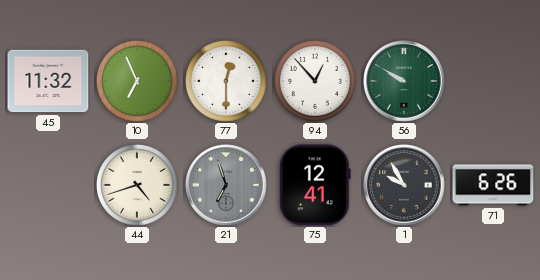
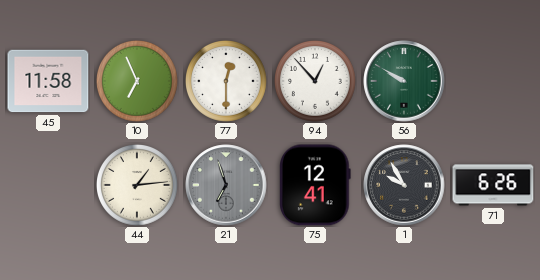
45: 11:32 -> 11:58
44: 4:42 -> 1:14
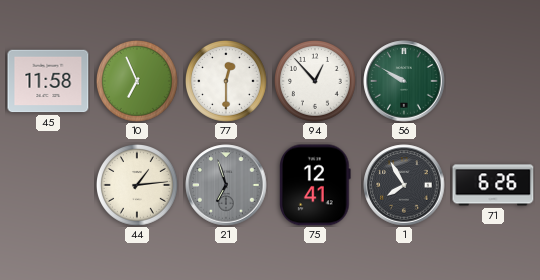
1: 9:55 -> 7:55
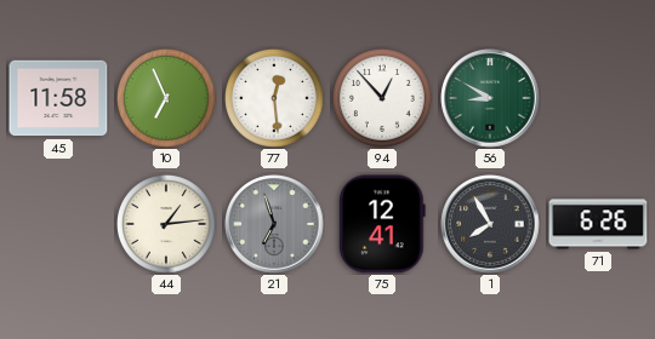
77: 12:30 -> 12:29
56: 9:50 -> 8:50
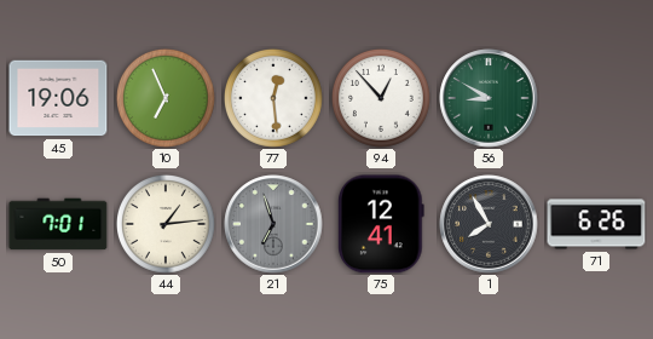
45: 11:58 -> 19:06
50: none -> 7:01
